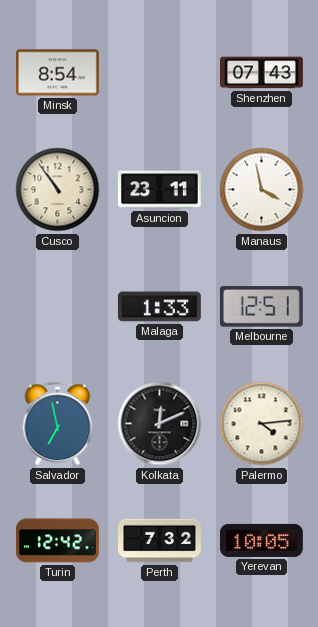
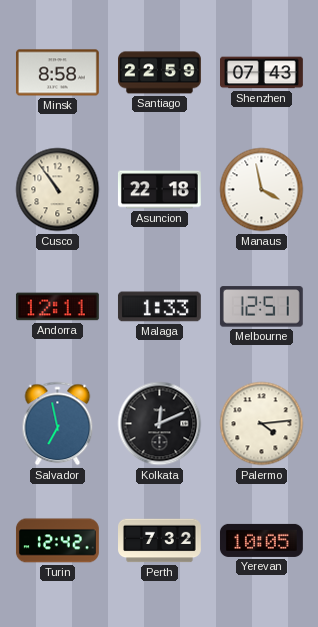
Minsk: 8:54 -> 8:58
Santiago: none -> 22:59
Asuncion: 23:11 -> 22:18
Andorra: none -> 12:11
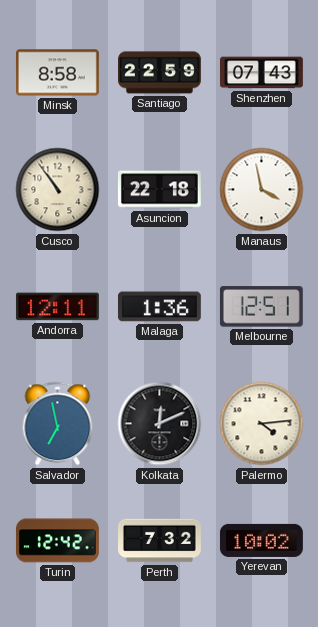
Malaga: 1:33 -> 1:36
Yerevan: 10:05 -> 10:02
